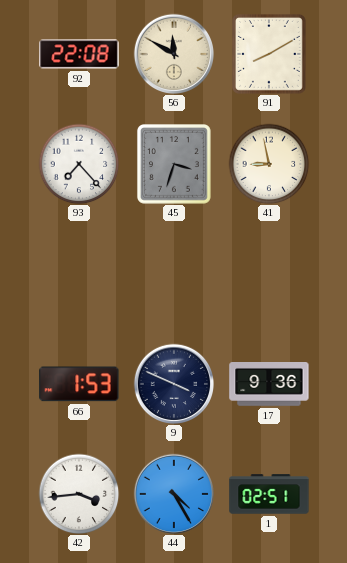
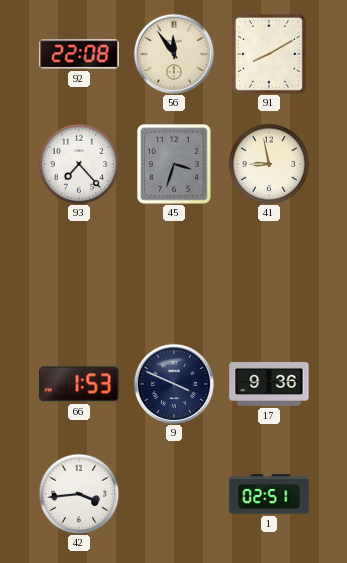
56: 11:50 -> 11:54
44: 4:25 -> none
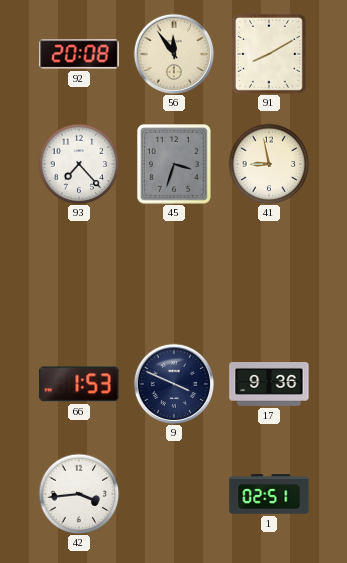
92: 22:08 -> 20:08
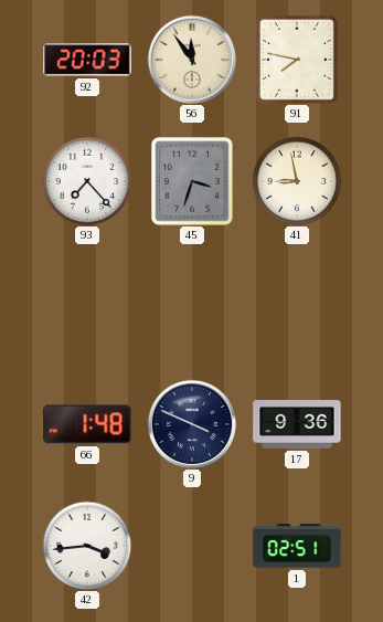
92: 20:08 -> 20:03
91: 8:10 -> 7:47
66: 1:53 -> 1:48
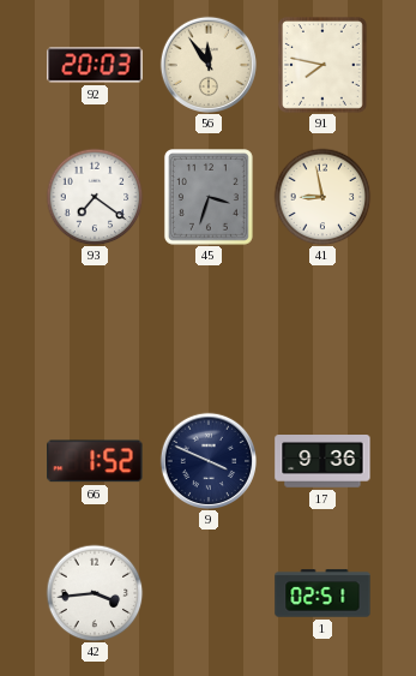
93: 7:23 -> 7:21
66: 1:48 -> 1:52
